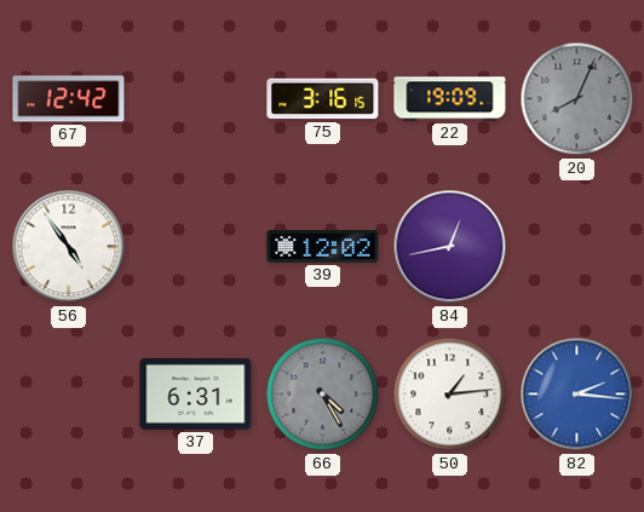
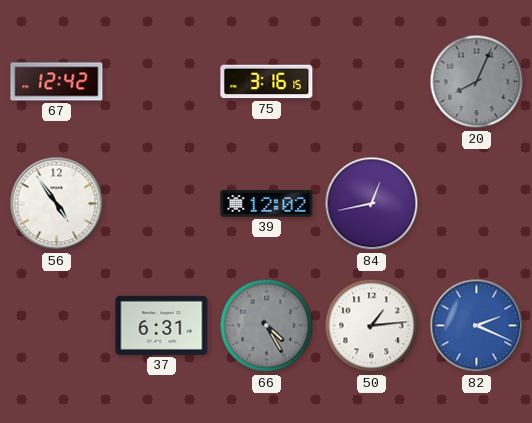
22: 19:09 -> none
82: 2:16 -> 2:19
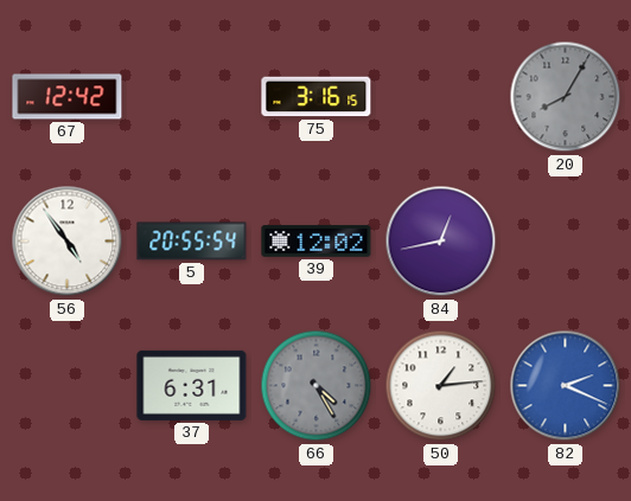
20: 8:04 -> 8:05
5: none -> 20:55
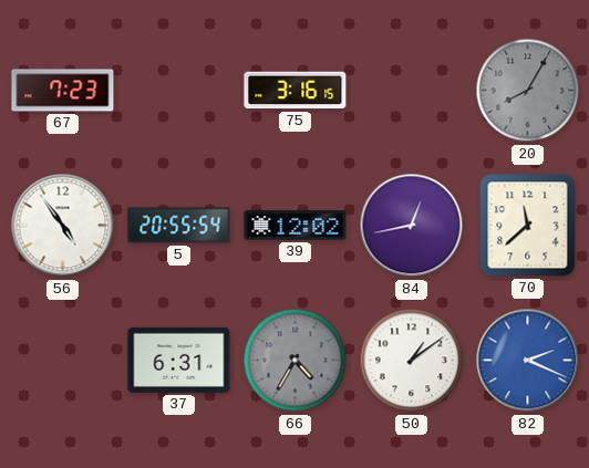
67: 12:42 -> 7:23
70: none -> 11:38
66: 4:25 -> 4:35
50: 1:14 -> 1:09
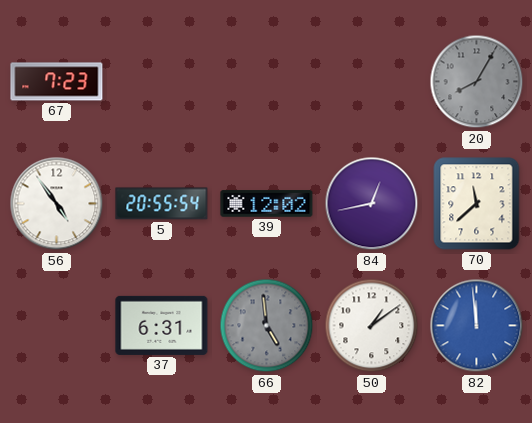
75: 3:16 -> none
66: 4:35 -> 4:59
82: 2:19 -> 11:59
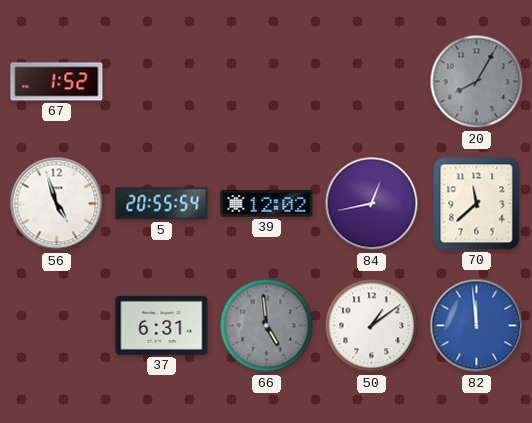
67: 7:23 -> 1:52
56: 4:54 -> 4:57
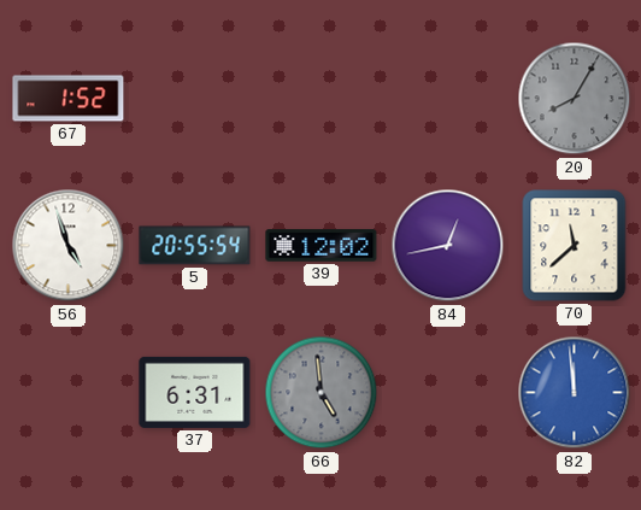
50: 1:09 -> none
